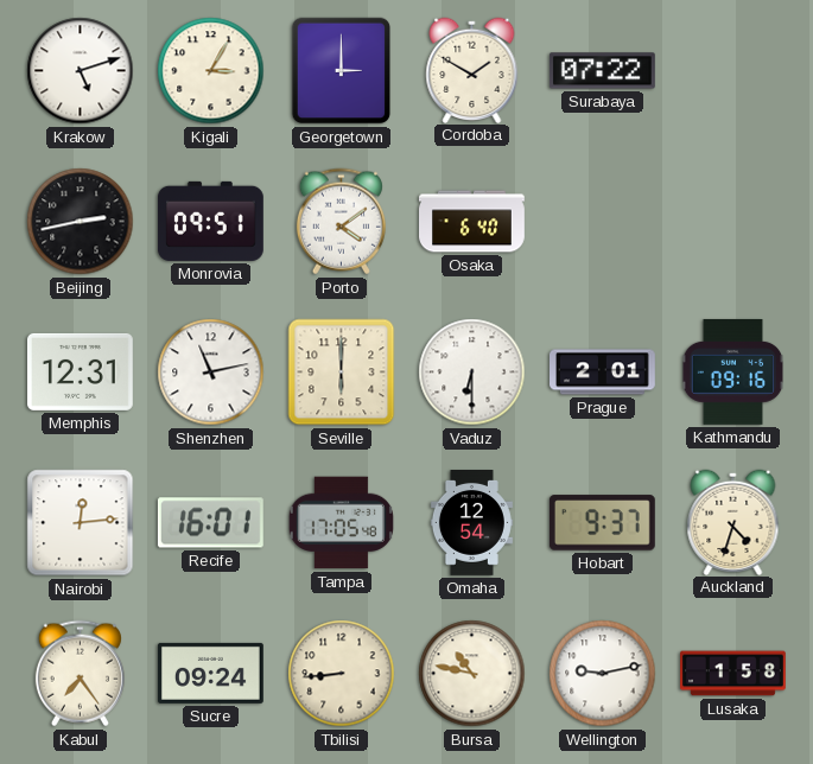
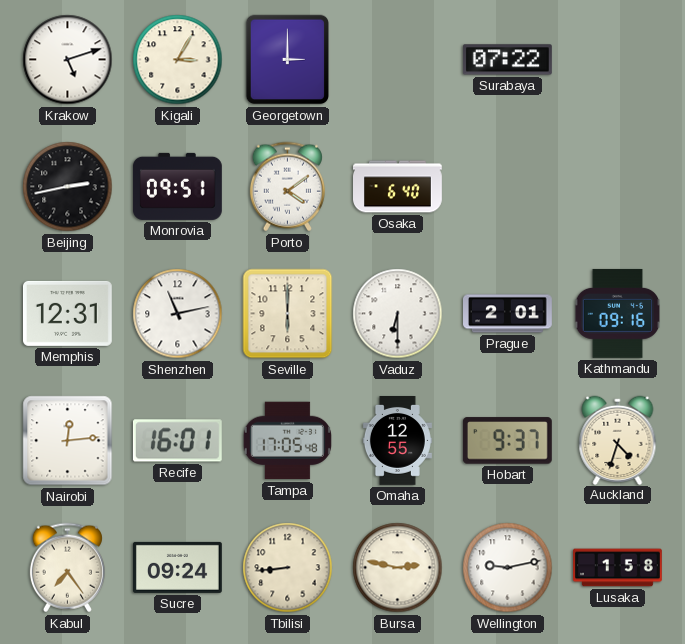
Cordoba: 1:50 -> none
Omaha: 12:54 -> 12:55
Bursa: 10:47 -> 2:47
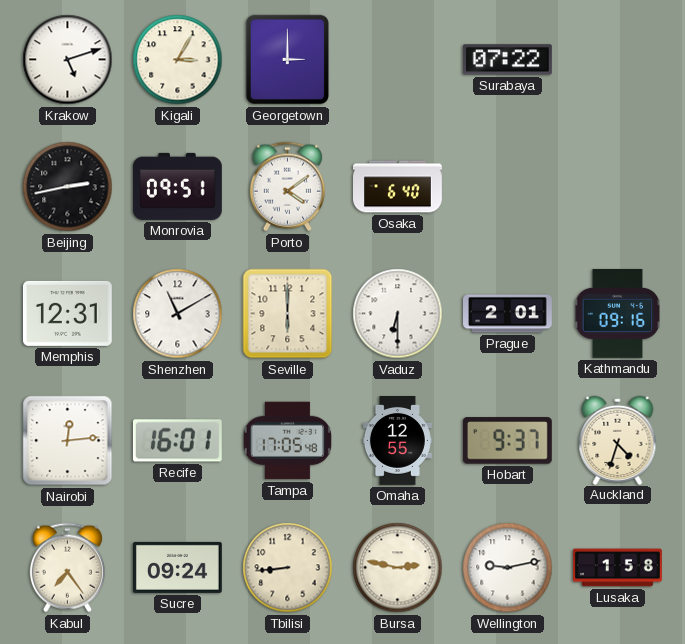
Shenzhen: 11:13 -> 11:10
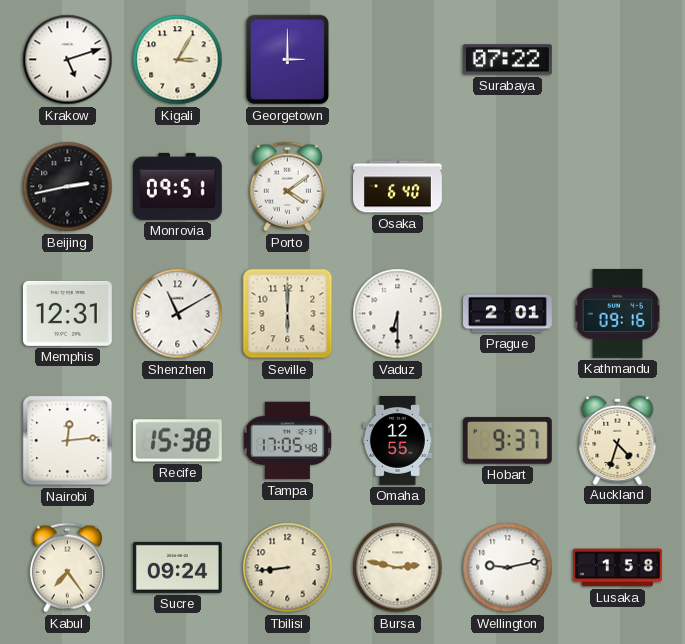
Recife: 16:01 -> 15:38
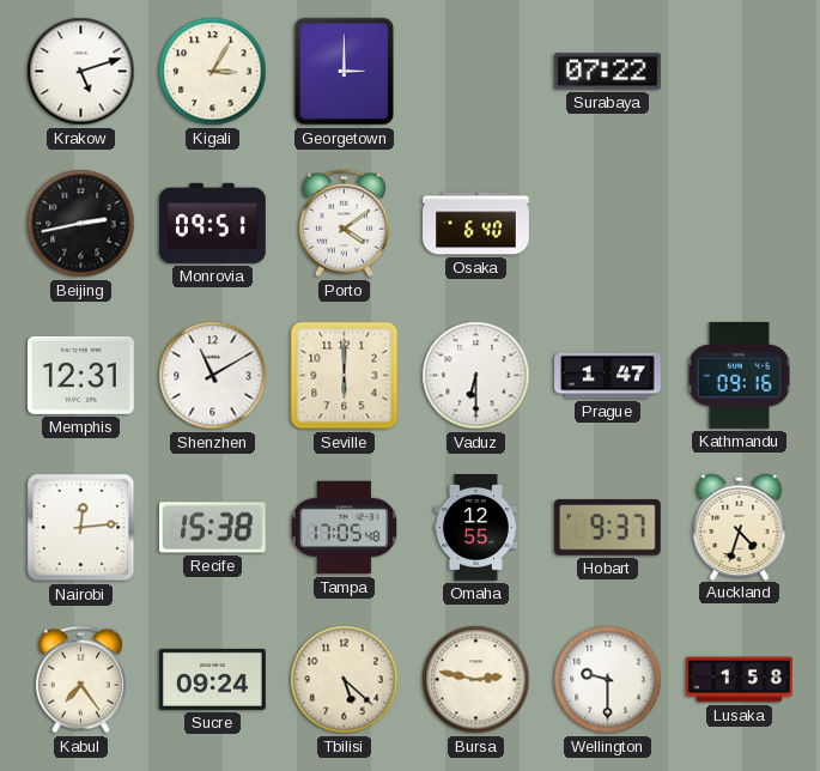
Prague: 2:01 -> 1:47
Tbilisi: 8:44 -> 5:22
Wellington: 9:13 -> 9:30
